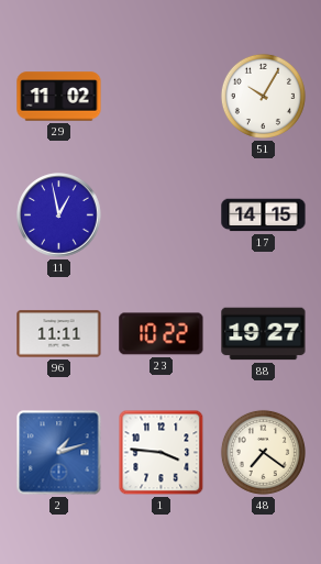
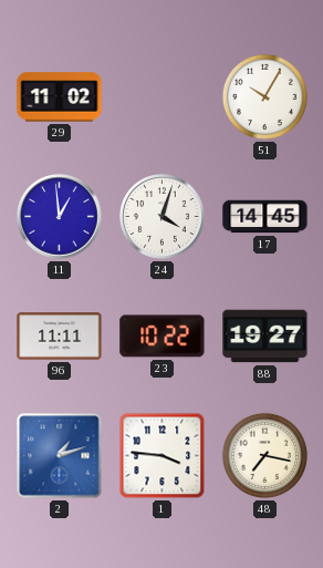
11: 12:58 -> 12:59
24: none -> 4:03
17: 14:15 -> 14:45
48: 7:21 -> 7:17
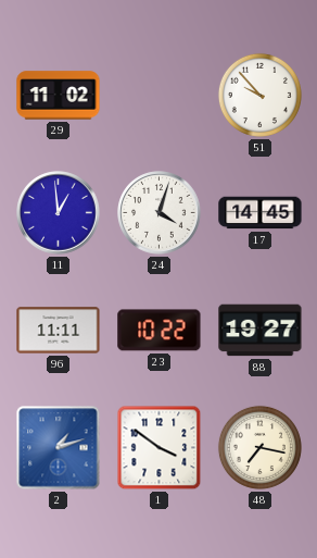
51: 10:05 -> 9:53
1: 3:46 -> 3:51
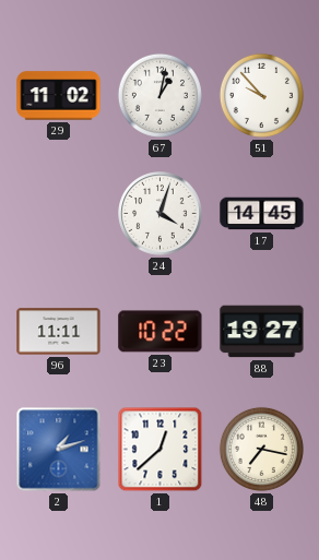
67: none -> 1:02
11: 12:59 -> none
1: 3:51 -> 12:38
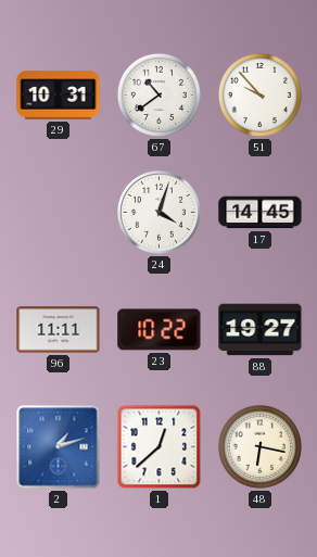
29: 11:02 -> 10:31
67: 1:02 -> 10:39
48: 7:17 -> 6:17
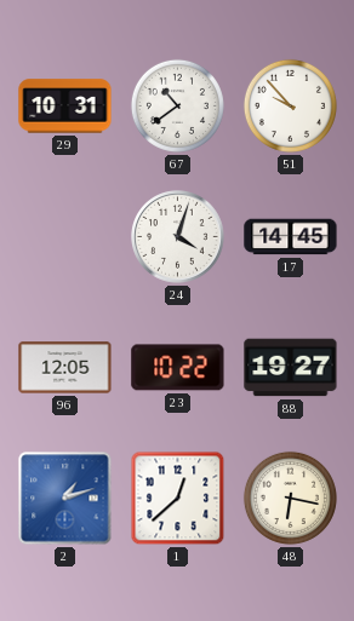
96: 11:11 -> 12:05
